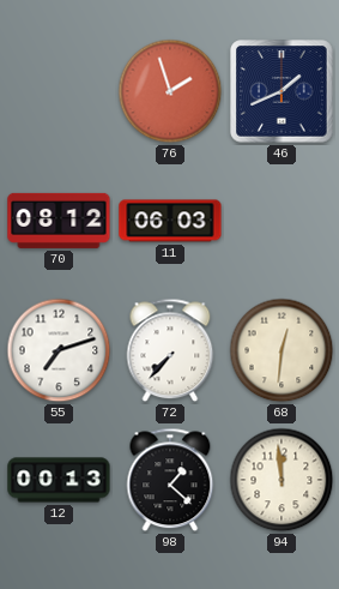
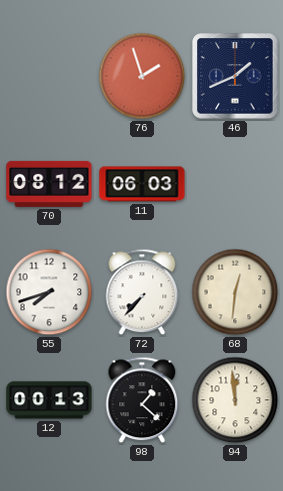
55: 7:12 -> 7:42
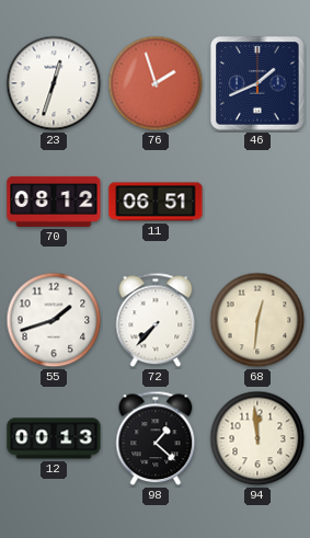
23: none -> 12:33
11: 06:03 -> 06:51
55: 7:42 -> 1:42
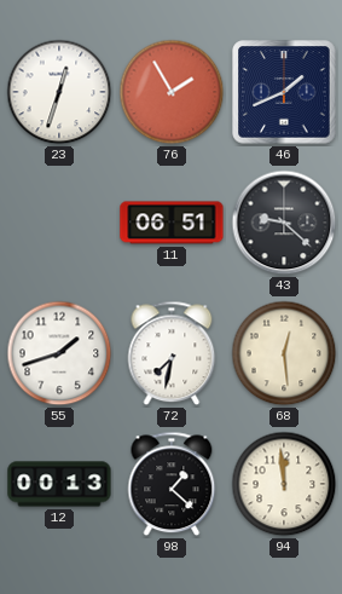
76: 1:57 -> 1:55
70: 08:12 -> none
43: none -> 9:22
72: 7:37 -> 7:32
68: 12:31 -> 12:29
